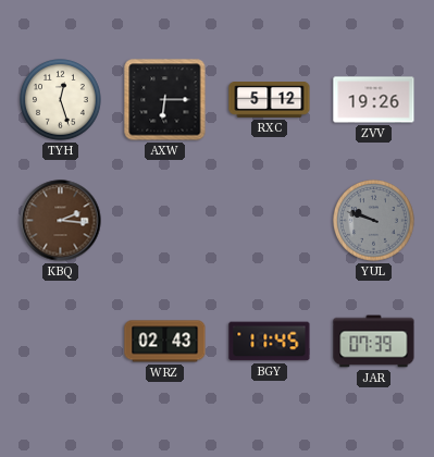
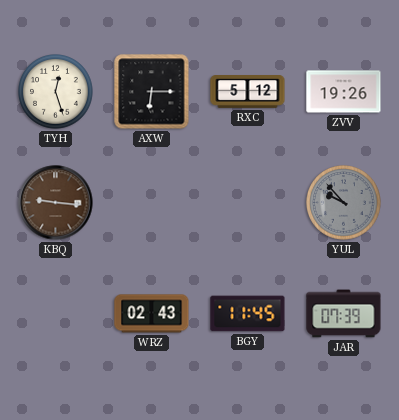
KBQ: 2:16 -> 9:16
YUL: 9:48 -> 9:53
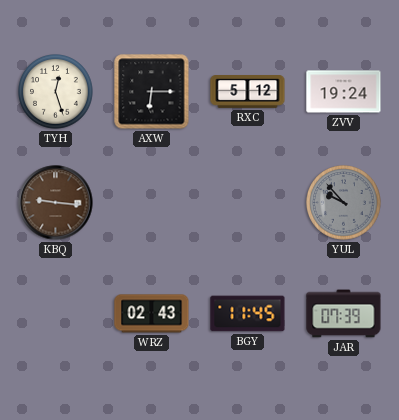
ZVV: 19:26 -> 19:24
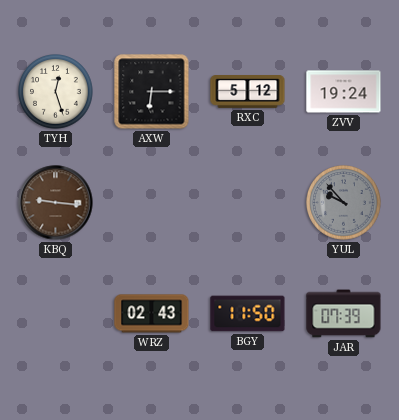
BGY: 11:45 -> 11:50
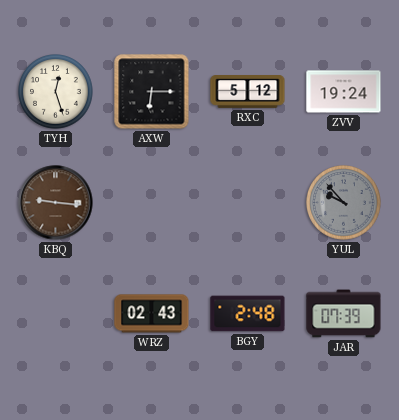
BGY: 11:50 -> 2:48
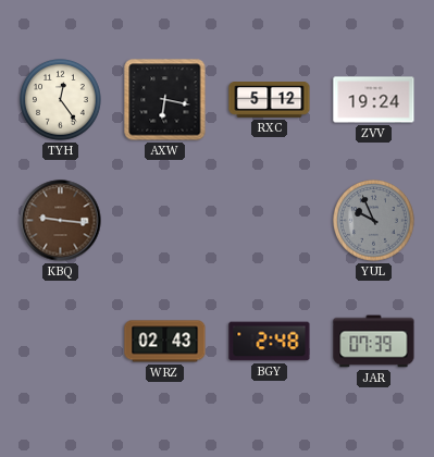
TYH: 12:27 -> 12:24
AXW: 6:15 -> 6:17
YUL: 9:53 -> 9:56
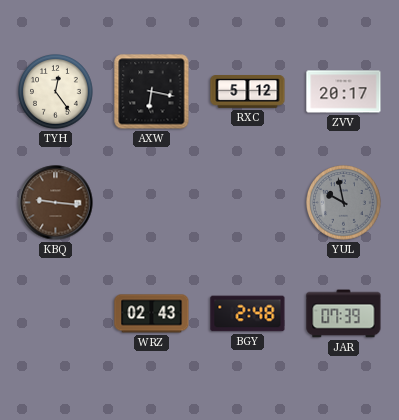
ZVV: 19:24 -> 20:17
YUL: 9:56 -> 9:58
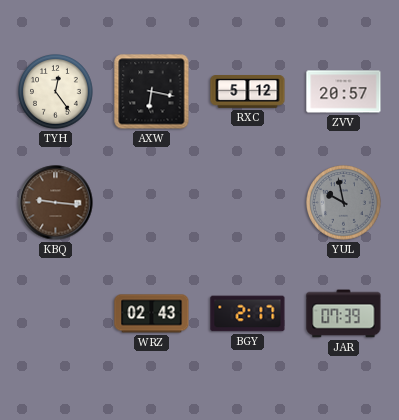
ZVV: 20:17 -> 20:57
BGY: 2:48 -> 2:17
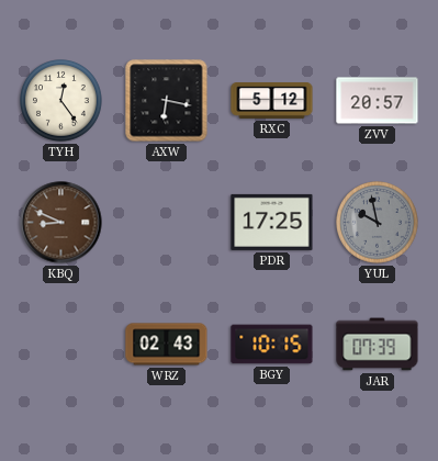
KBQ: 9:16 -> 8:49
PDR: none -> 17:25
BGY: 2:17 -> 10:15
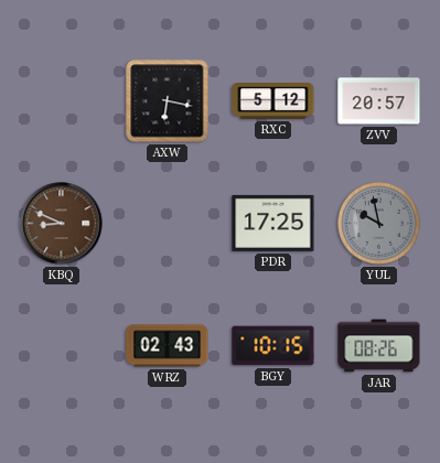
TYH: 12:24 -> none
JAR: 07:39 -> 08:26
